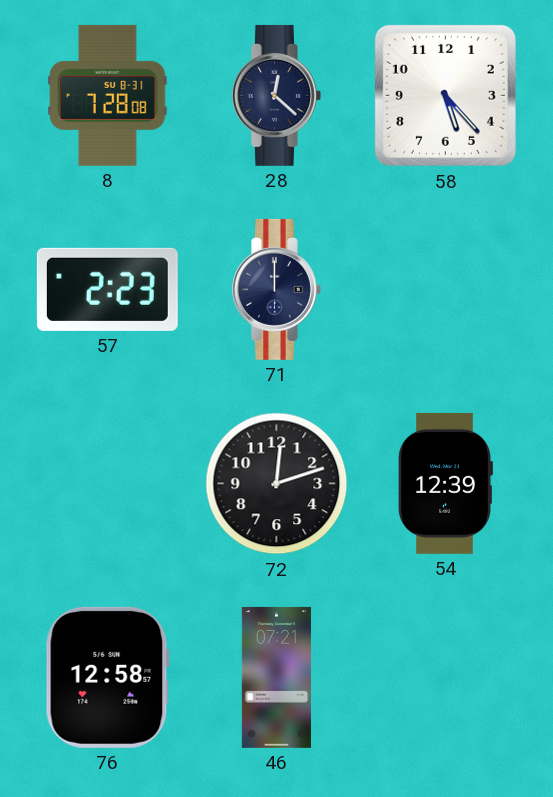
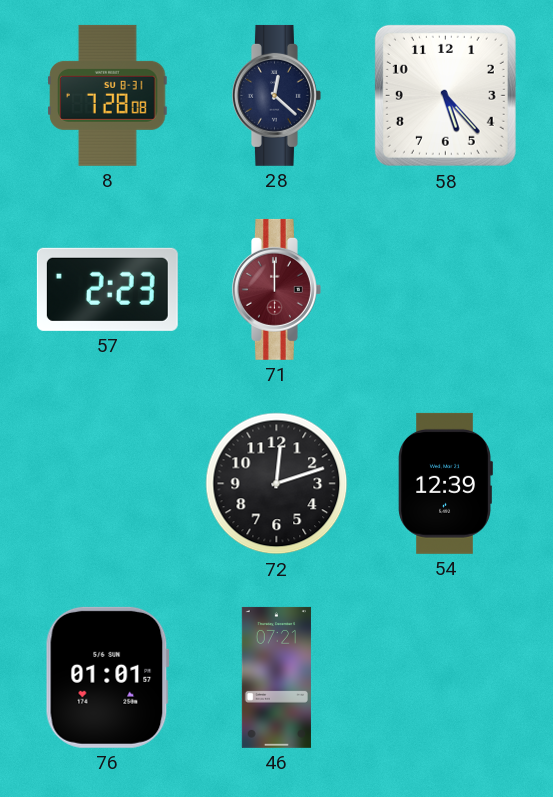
71 dial: navy -> burgundy
76: 12:58 -> 01:01
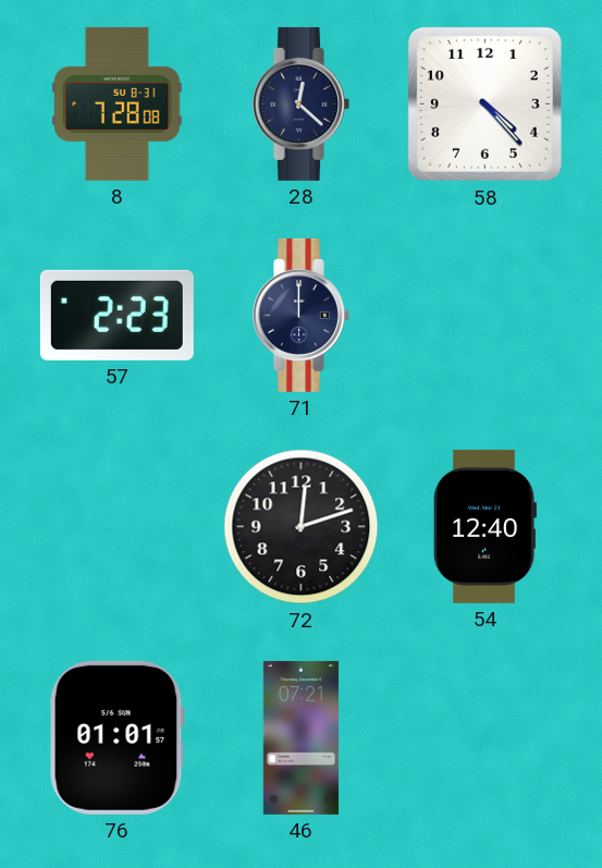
58: 5:23 -> 4:23
71 dial: burgundy -> navy
54: 12:39 -> 12:40
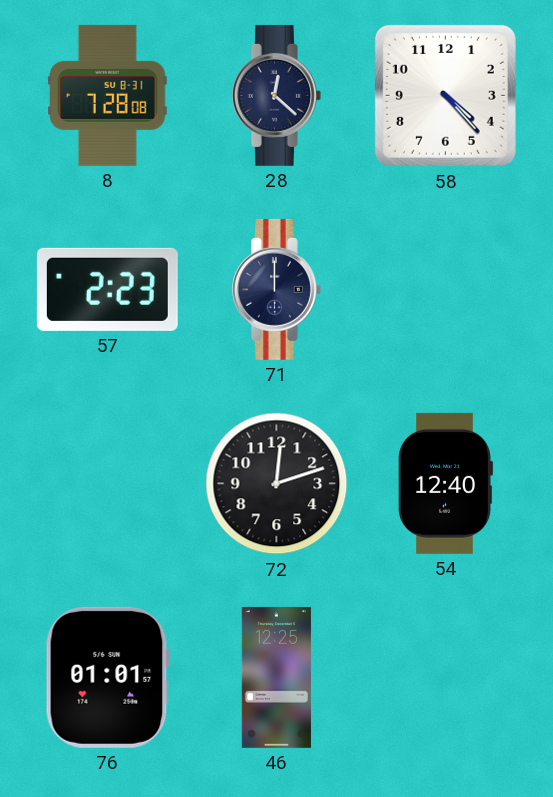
46: 07:21 -> 12:25
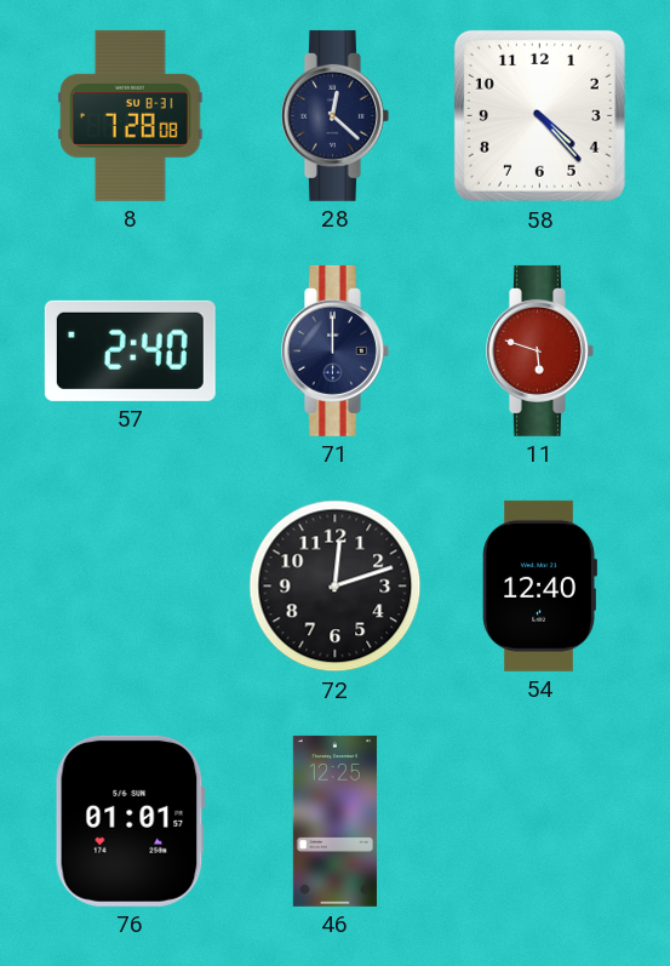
57: 2:23 -> 2:40
11: none -> 5:48
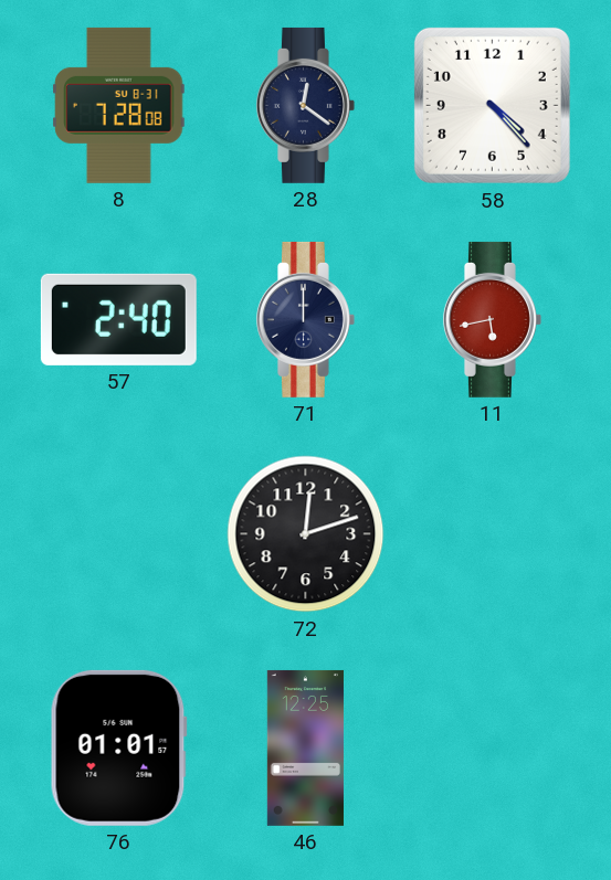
28: 12:22 -> 12:21
11: 5:48 -> 5:43
54: 12:40 -> none
